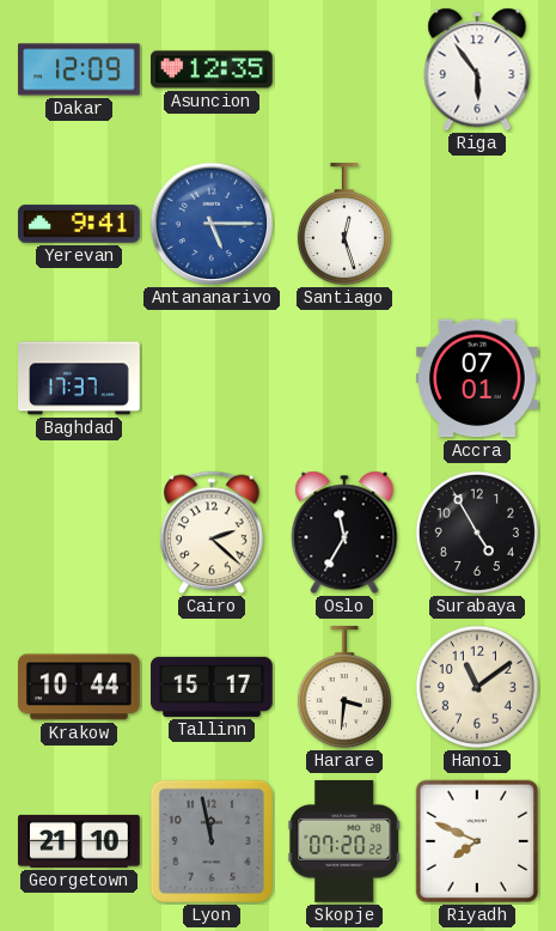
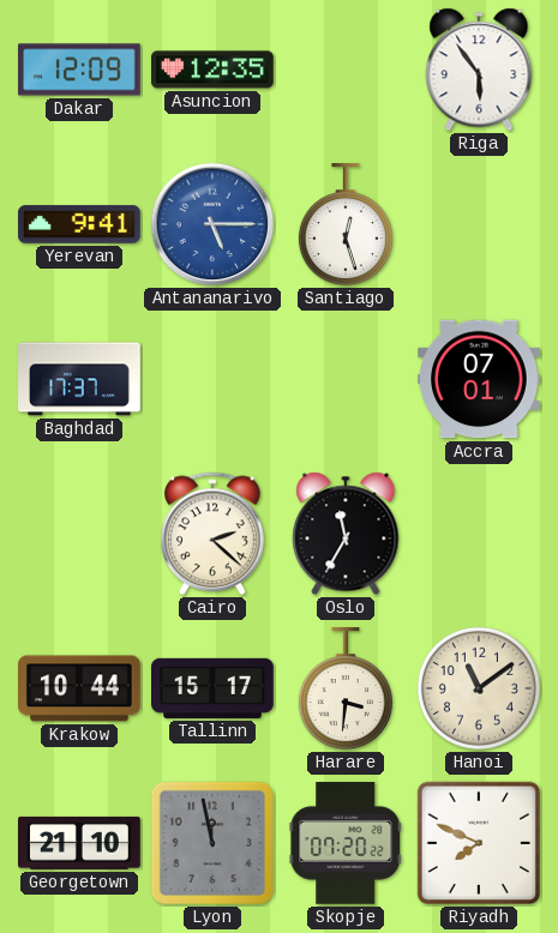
Surabaya: 4:55 -> none
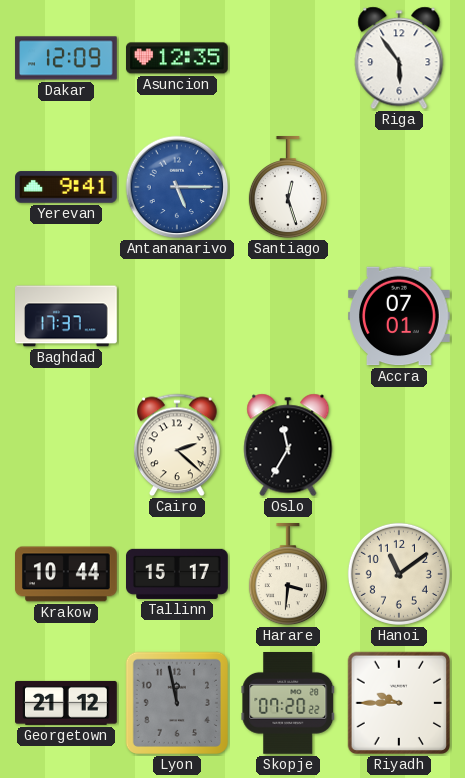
Georgetown: 21:10 -> 21:12
Riyadh: 7:49 -> 9:45
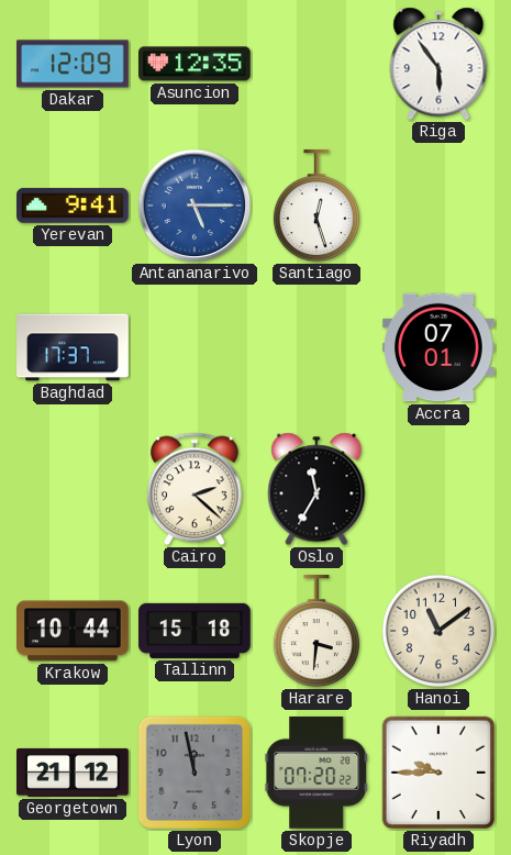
Tallinn: 15:17 -> 15:18
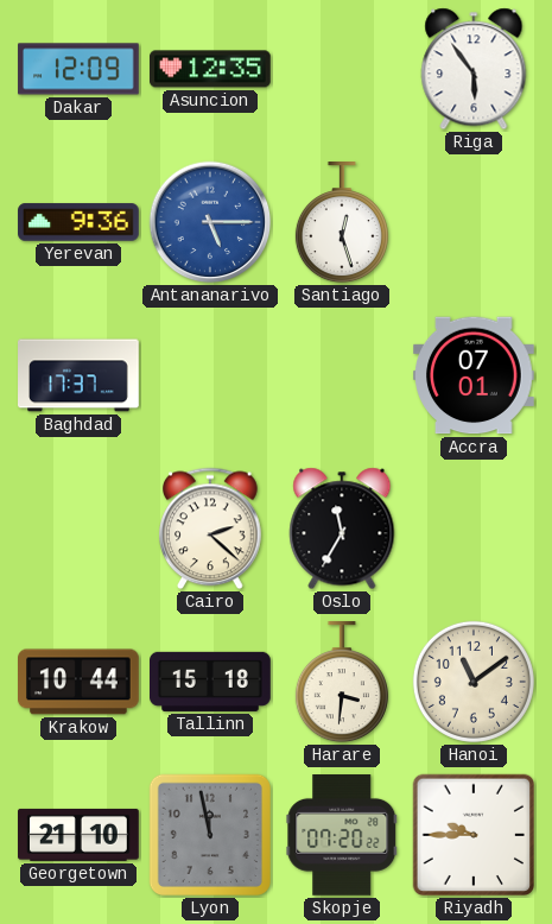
Yerevan: 9:41 -> 9:36
Georgetown: 21:12 -> 21:10
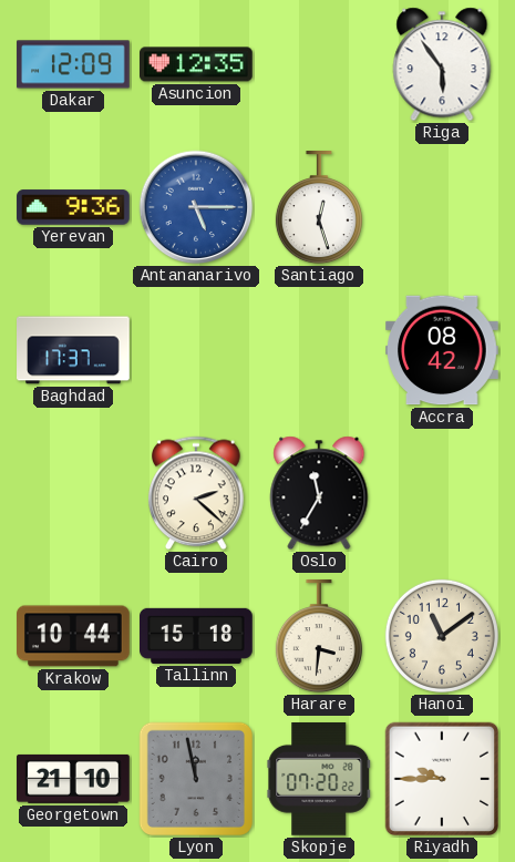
Accra: 07:01 -> 08:42
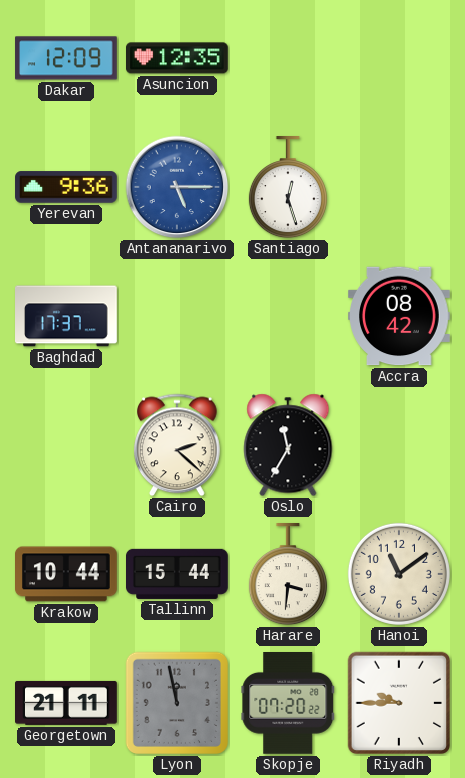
Riga: 5:54 -> none
Tallinn: 15:18 -> 15:44
Georgetown: 21:10 -> 21:11
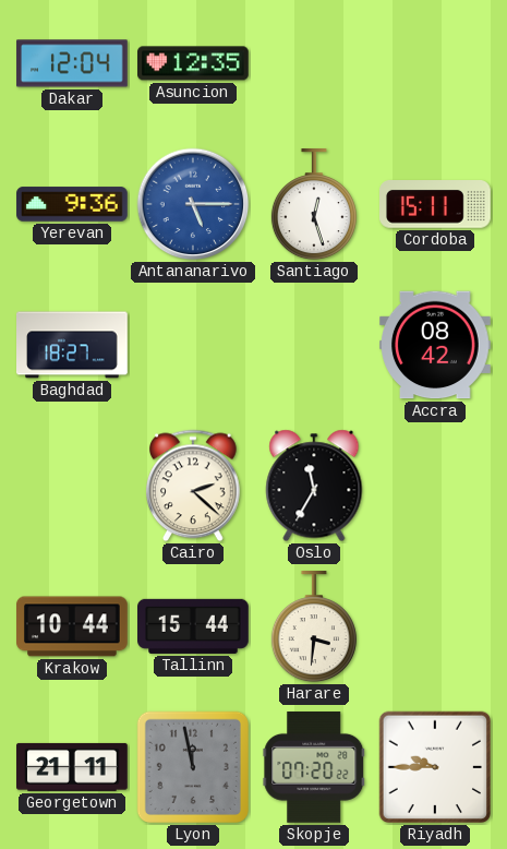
Dakar: 12:09 -> 12:04
Cordoba: none -> 15:11
Baghdad: 17:37 -> 18:27
Hanoi: 11:09 -> none
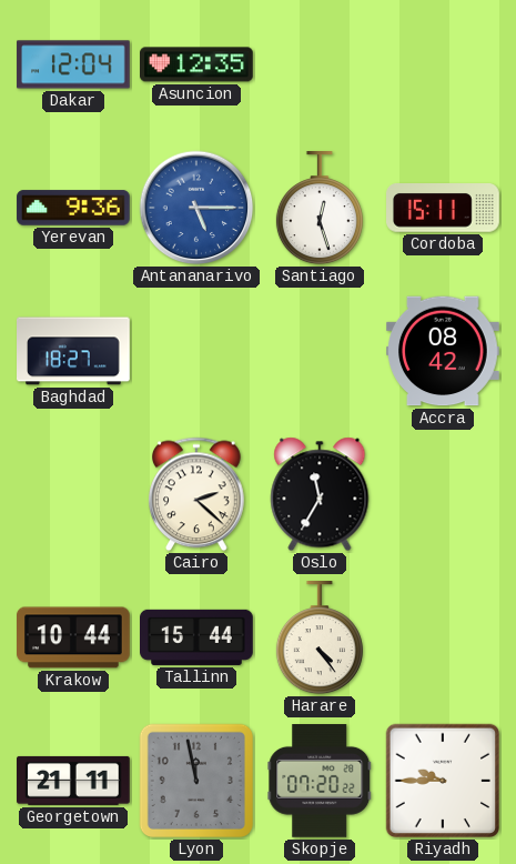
Harare: 3:31 -> 4:24
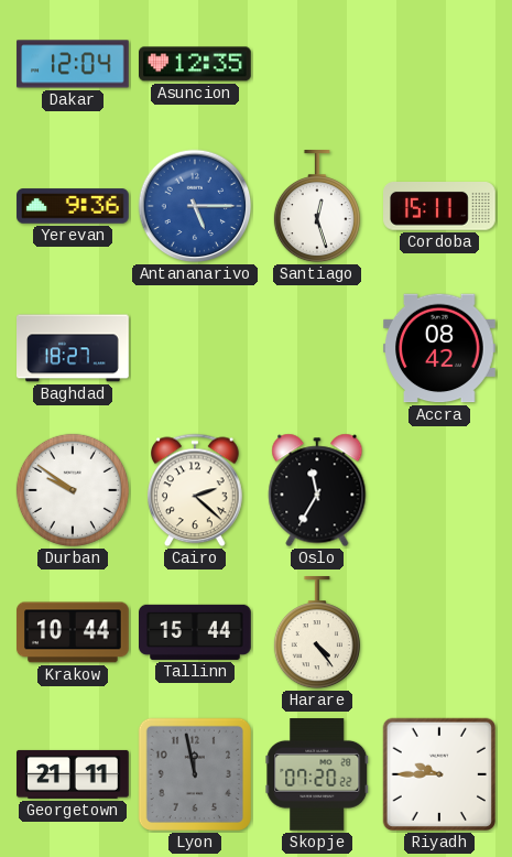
Durban: none -> 9:51
